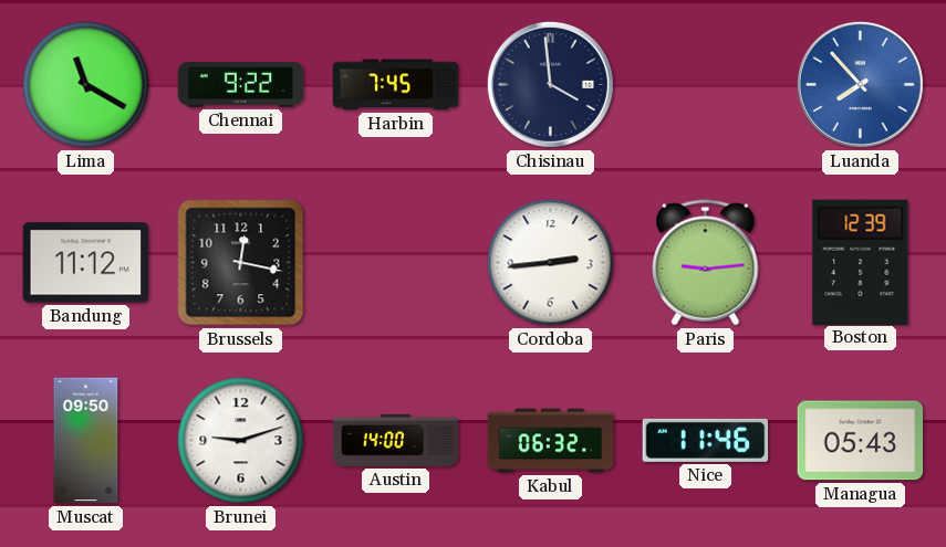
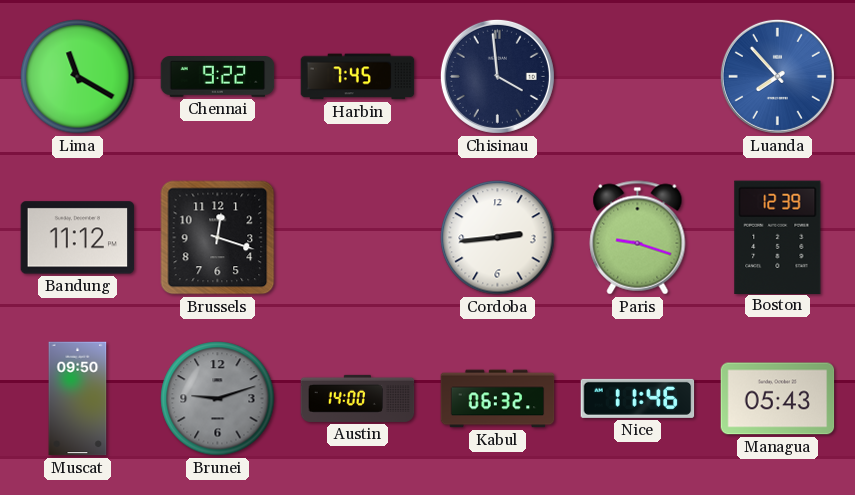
Brussels: 12:17 -> 12:18
Paris: 9:14 -> 9:18
Brunei dial: white -> grey
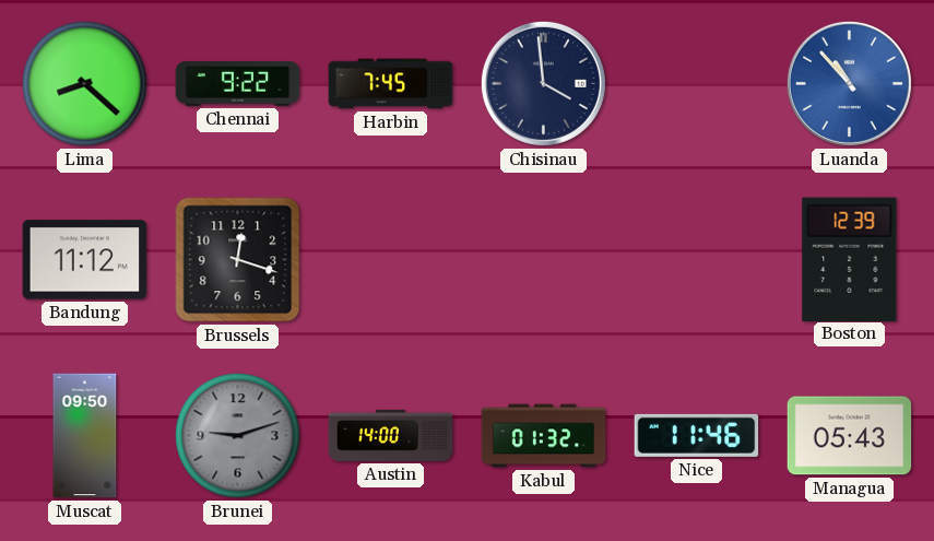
Lima: 11:20 -> 8:22
Luanda: 7:53 -> 10:53
Cordoba: 2:44 -> none
Paris: 9:18 -> none
Kabul: 06:32 -> 01:32
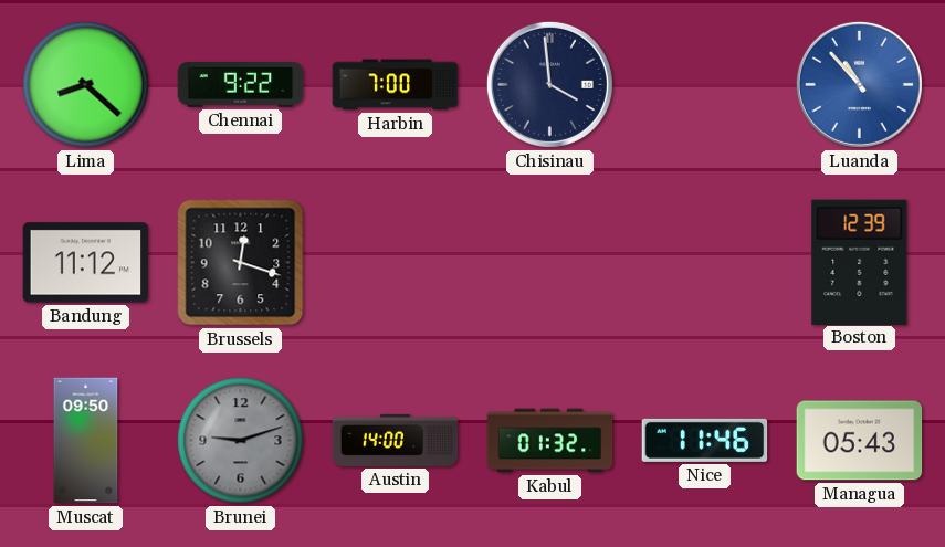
Harbin: 7:45 -> 7:00
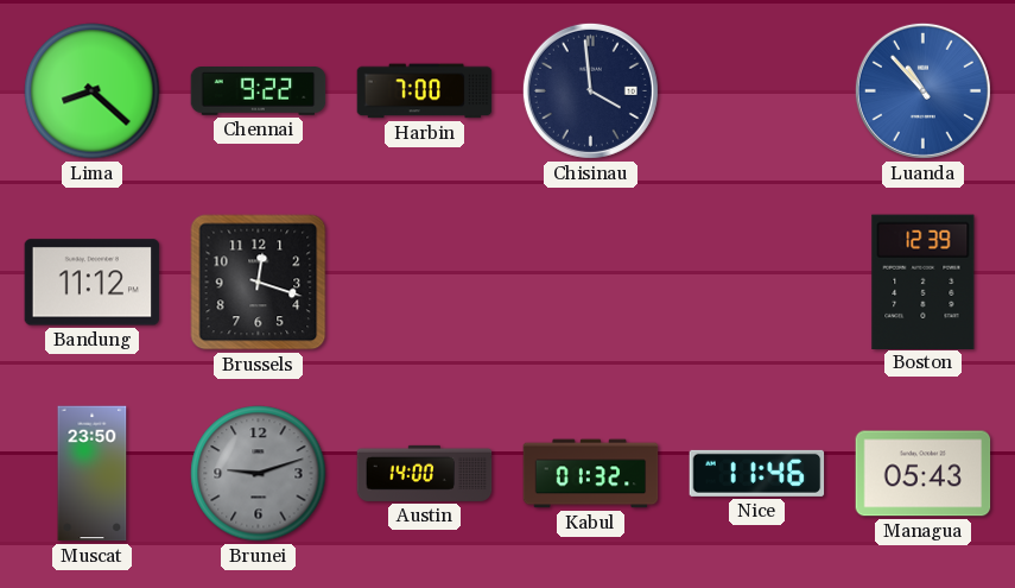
Muscat: 09:50 -> 23:50
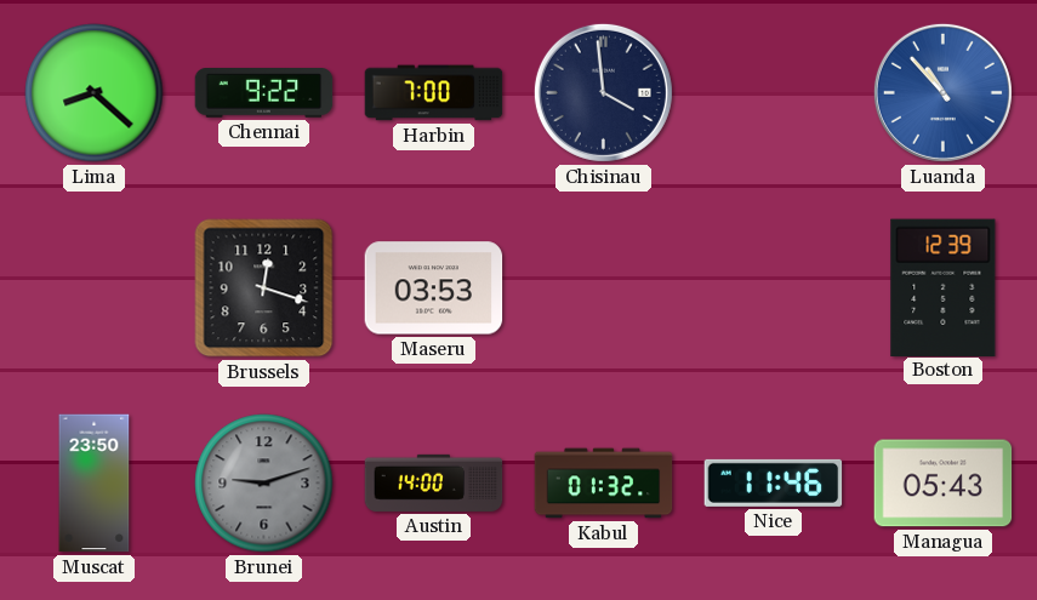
Bandung: 11:12 -> none
Maseru: none -> 03:53
